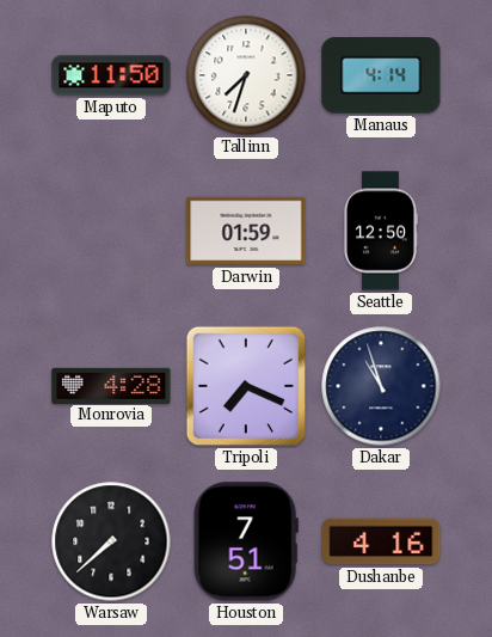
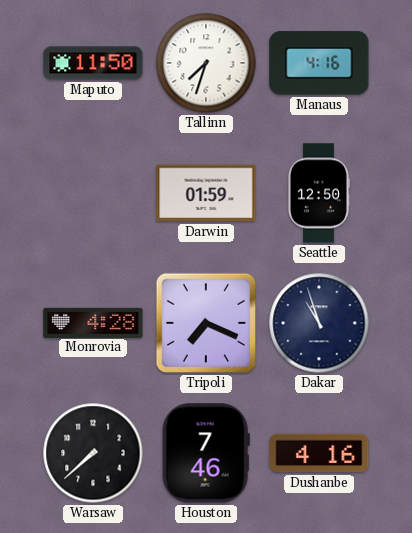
Manaus: 4:14 -> 4:16
Houston: 7:51 -> 7:46
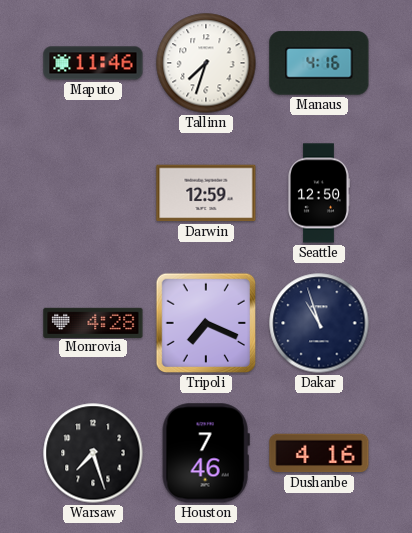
Maputo: 11:50 -> 11:46
Darwin: 01:59 -> 12:59
Warsaw: 7:38 -> 7:27
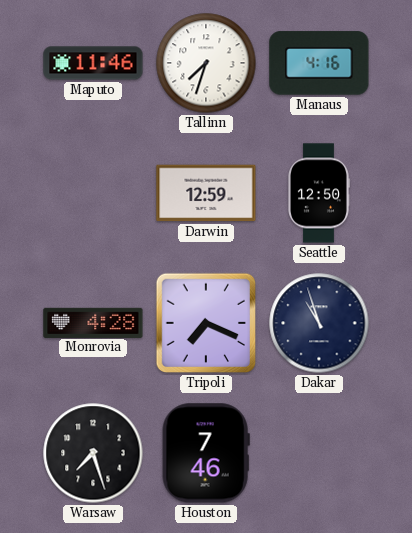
Dushanbe: 4:16 -> none
